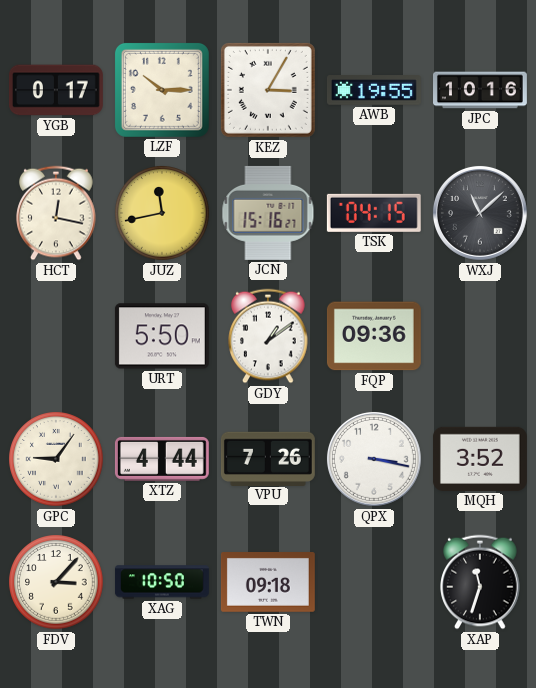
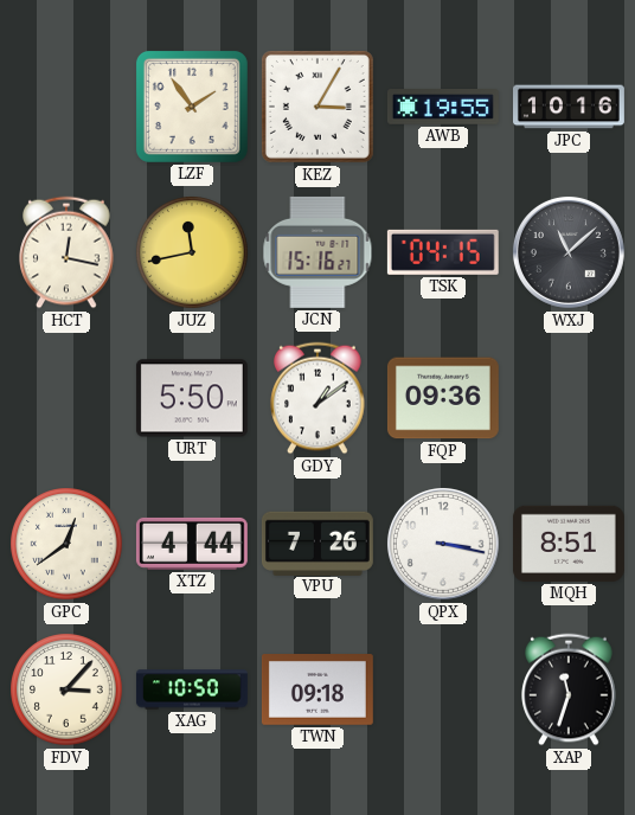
YGB: 0:17 -> none
LZF: 10:15 -> 1:54
GPC: 9:06 -> 12:39
MQH: 3:52 -> 8:51
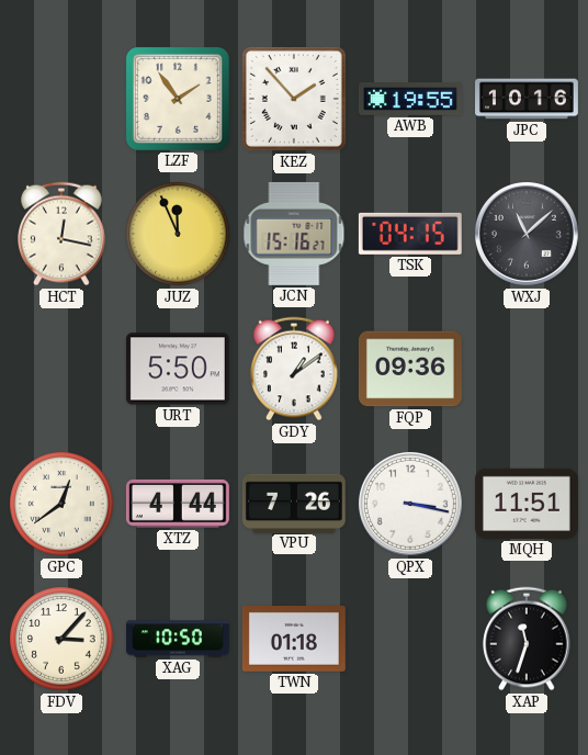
KEZ: 3:05 -> 1:53
JUZ: 11:43 -> 11:56
MQH: 8:51 -> 11:51
TWN: 09:18 -> 01:18
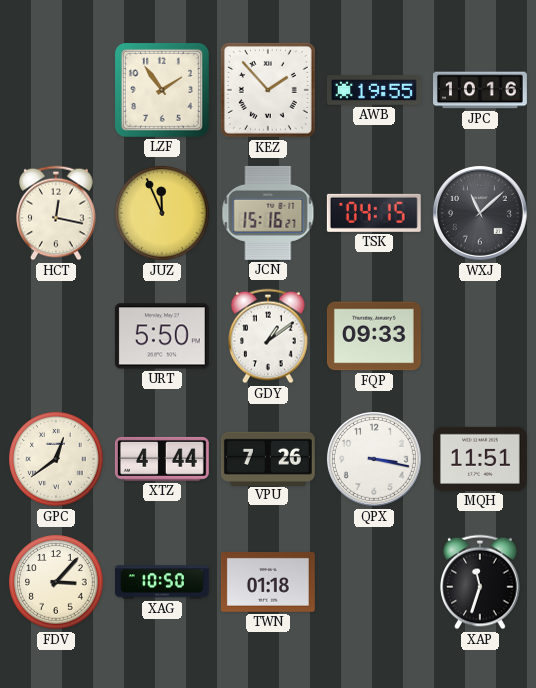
FQP: 09:36 -> 09:33
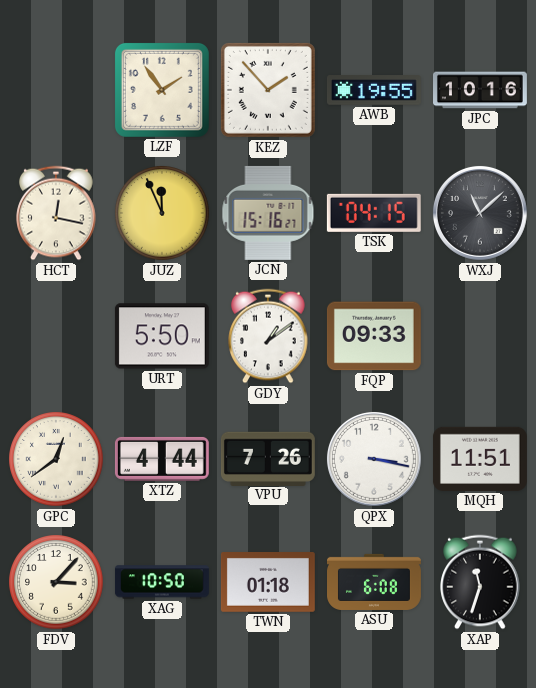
ASU: none -> 6:08
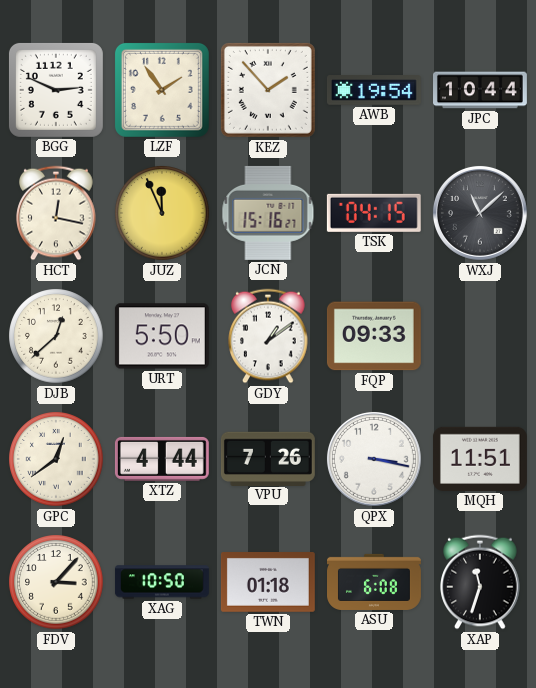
BGG: none -> 2:49
AWB: 19:55 -> 19:54
JPC: 10:16 -> 10:44
DJB: none -> 12:38
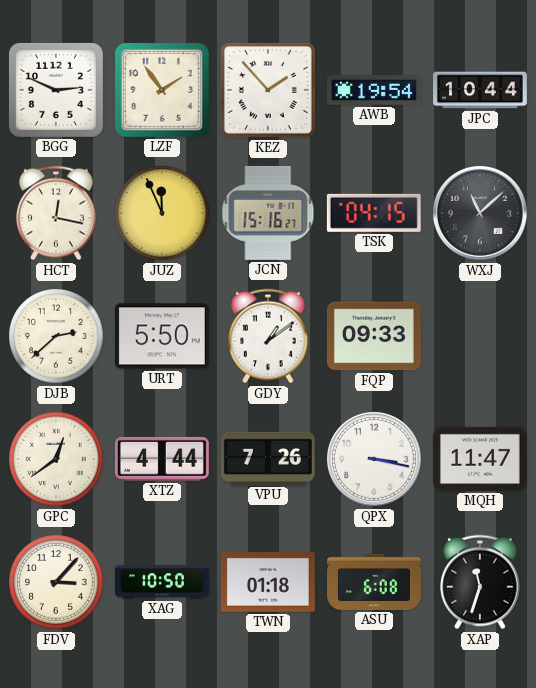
DJB: 12:38 -> 2:38
MQH: 11:51 -> 11:47
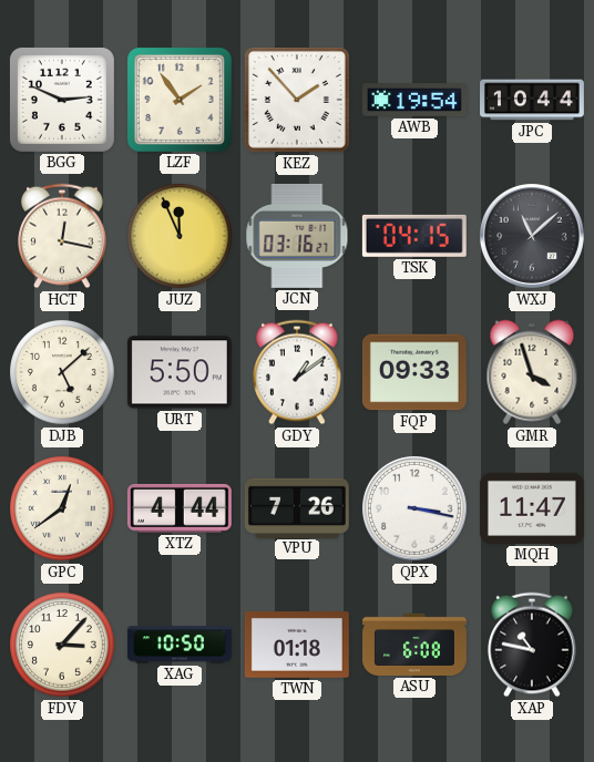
JCN: 15:16 -> 03:16
DJB: 2:38 -> 5:08
GMR: none -> 3:57
XAP: 11:33 -> 10:47
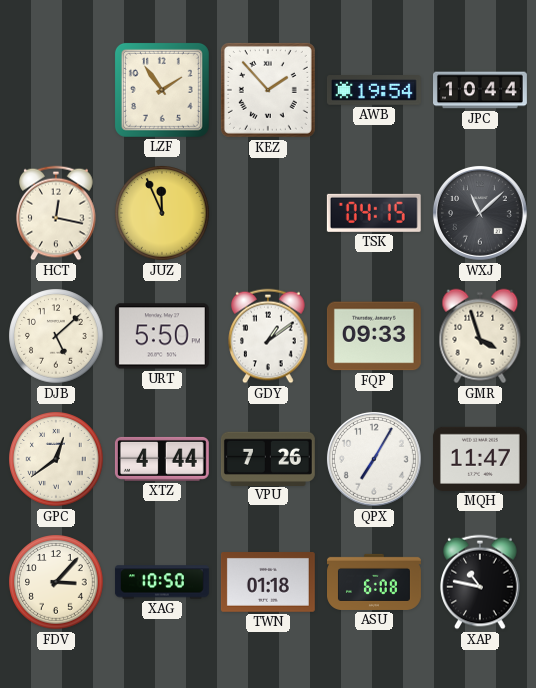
BGG: 2:49 -> none
JCN: 03:16 -> none
QPX: 3:17 -> 7:05
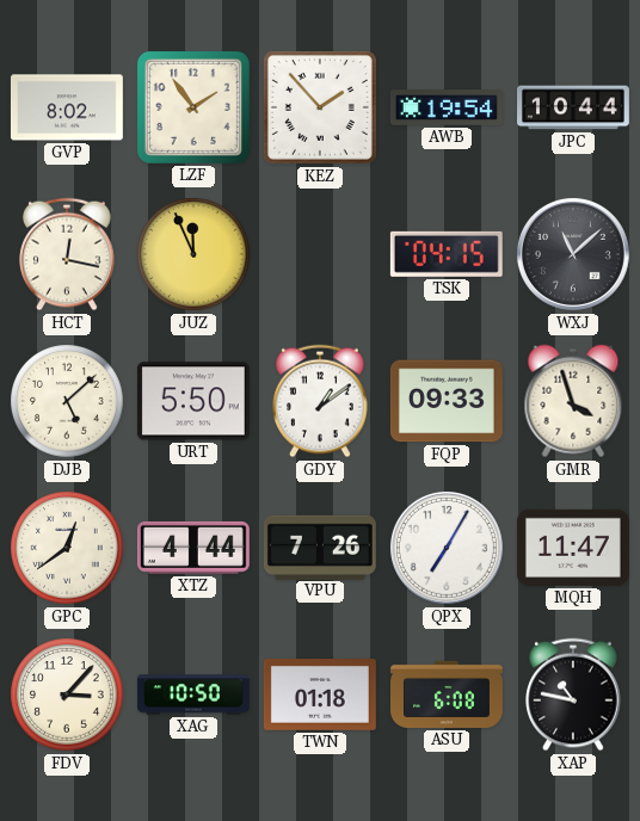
GVP: none -> 8:02
